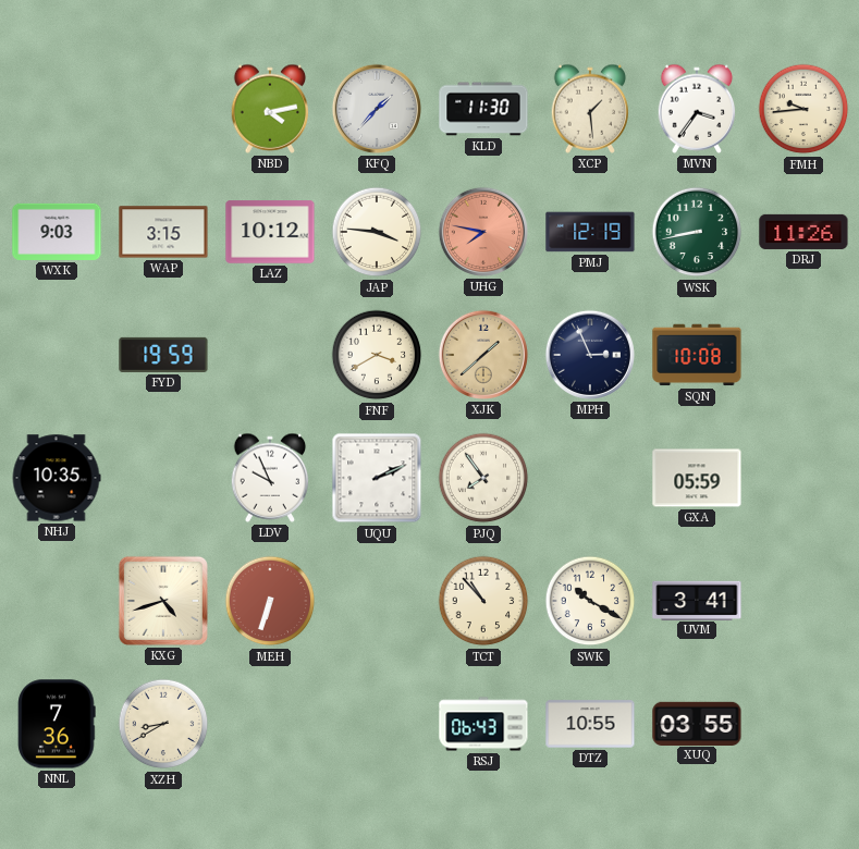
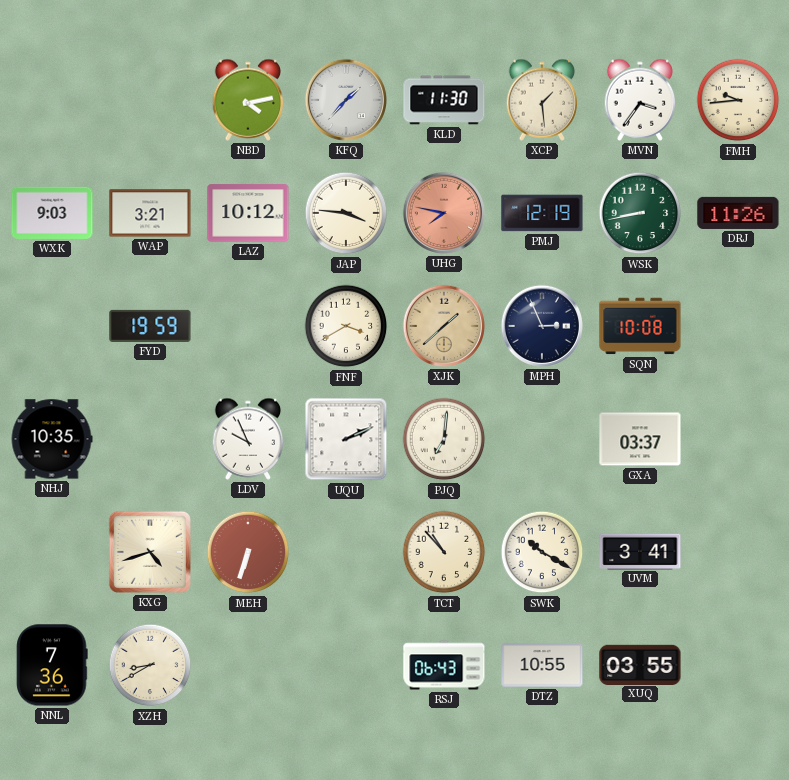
WAP: 3:15 -> 3:21
PJQ: 7:54 -> 7:01
GXA: 05:59 -> 03:37
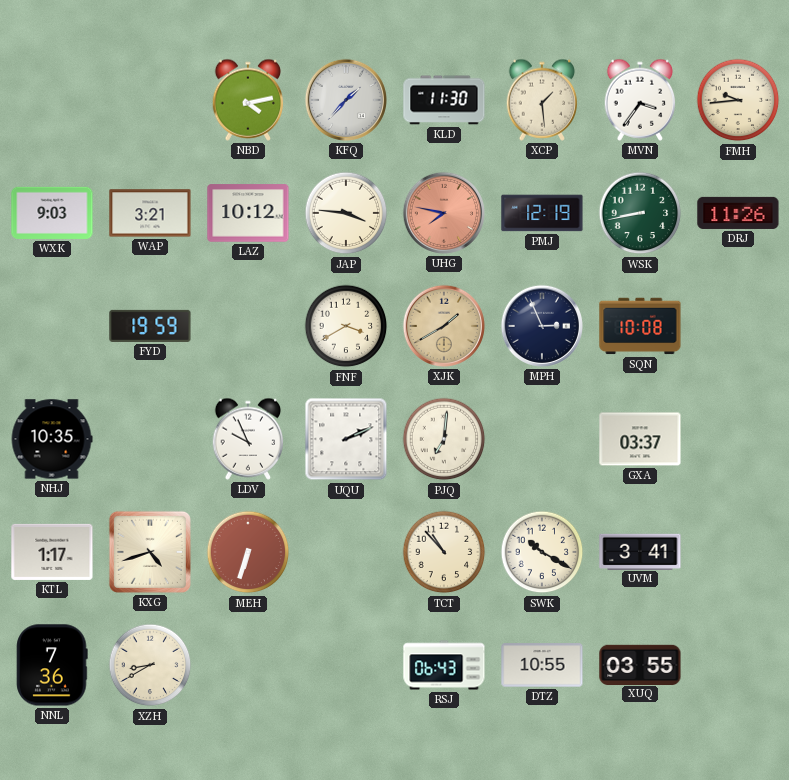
XJK: 1:38 -> 1:40
KTL: none -> 1:17
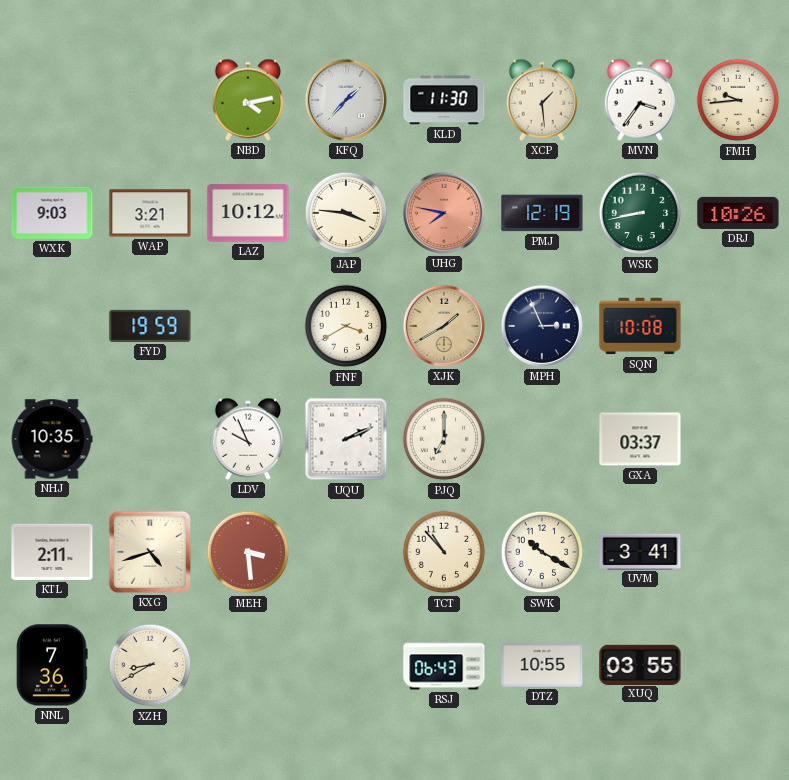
DRJ: 11:26 -> 10:26
PJQ: 7:01 -> 7:00
KTL: 1:17 -> 2:11
MEH: 6:33 -> 3:29
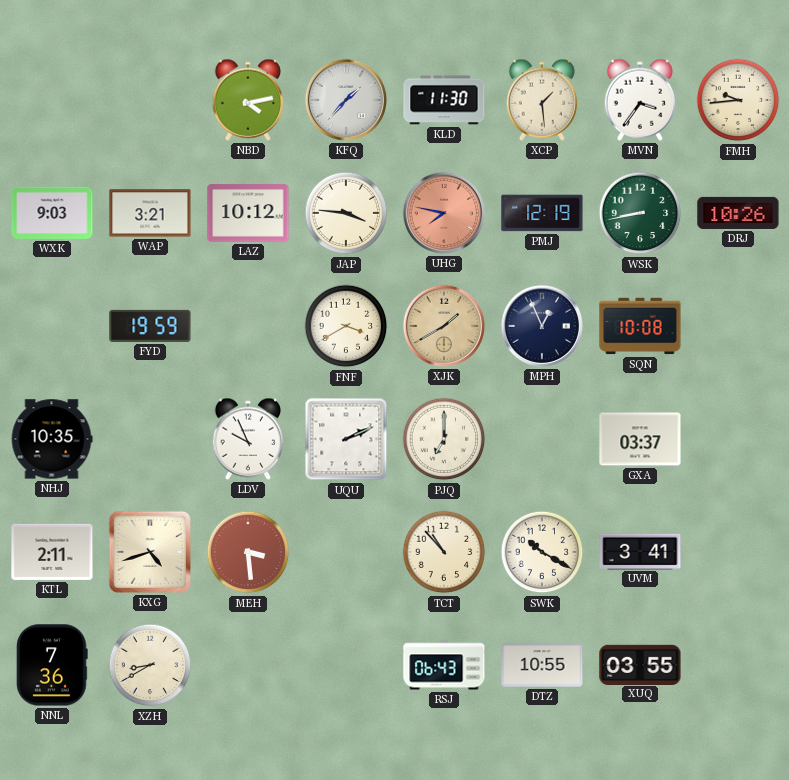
MPH: 2:56 -> 12:56
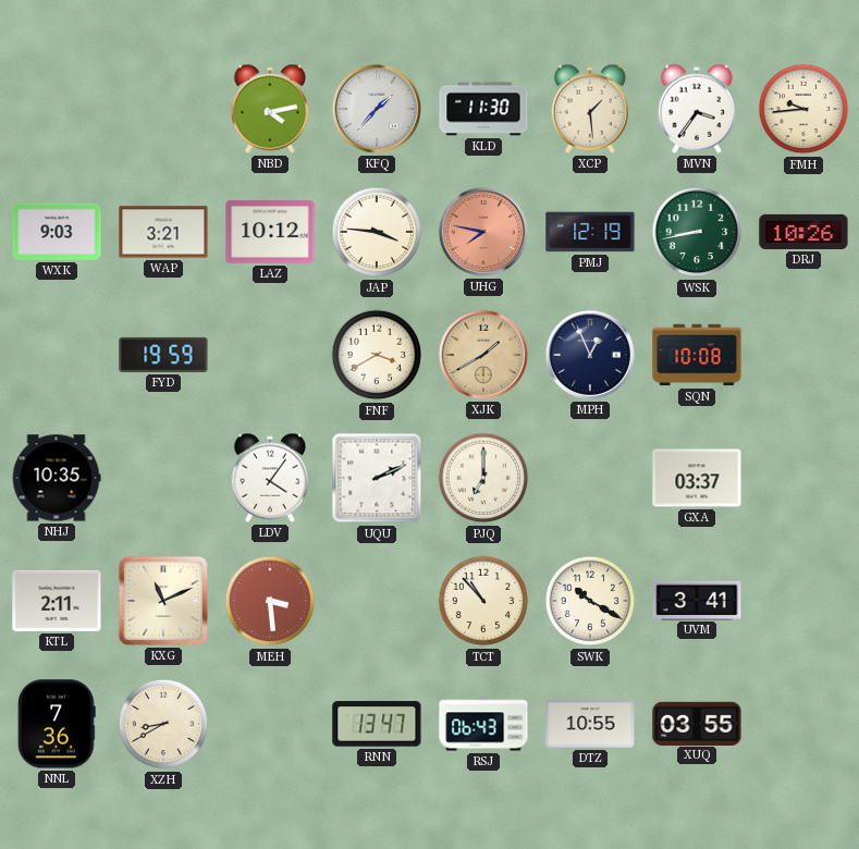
LDV: 9:56 -> 4:06
KXG: 4:42 -> 11:11
RNN: none -> 13:47
